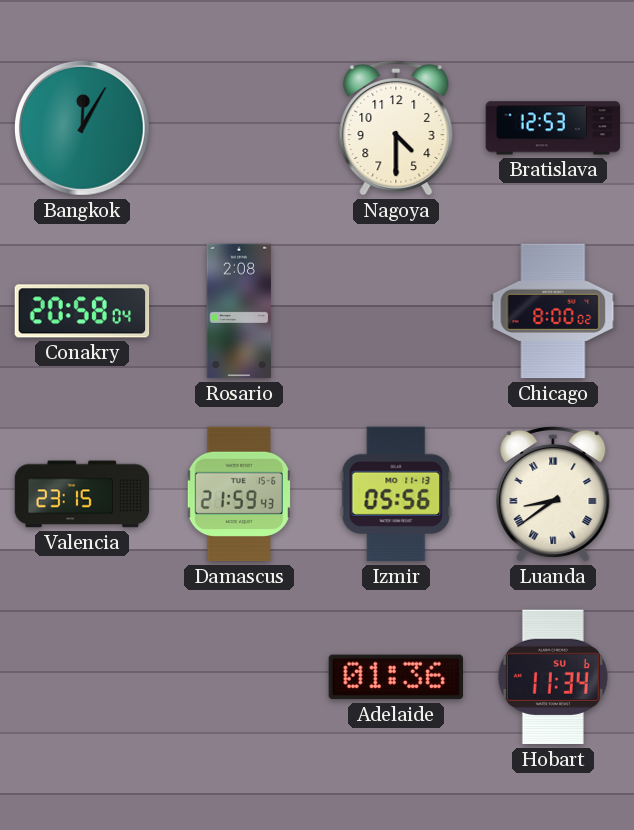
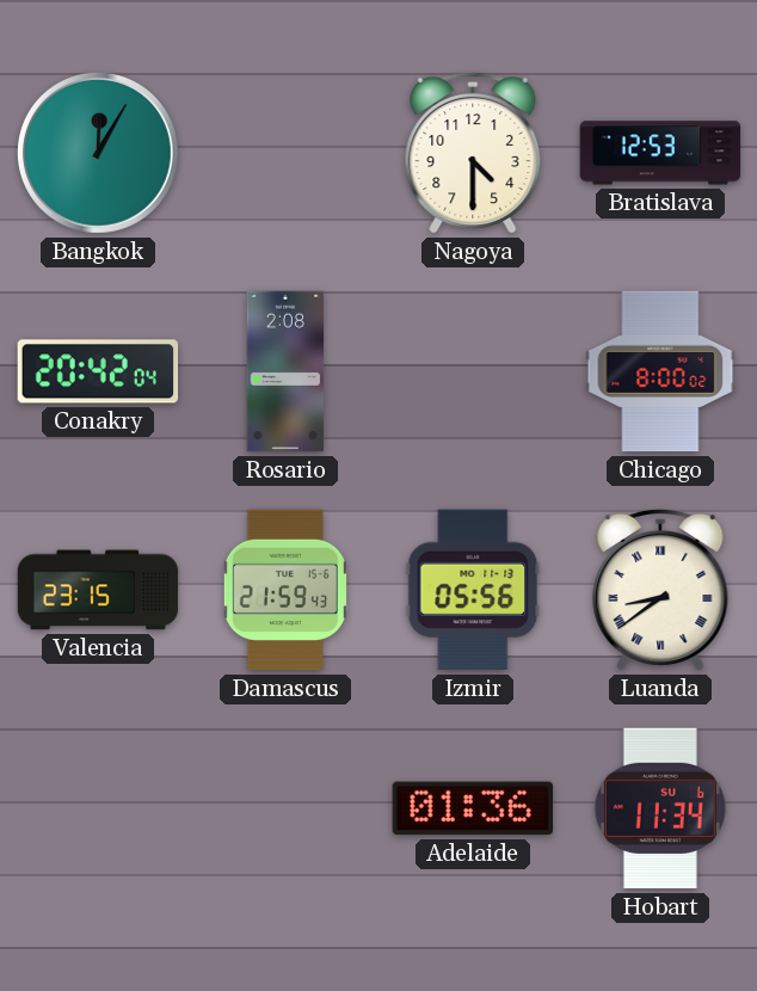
Conakry: 20:58 -> 20:42
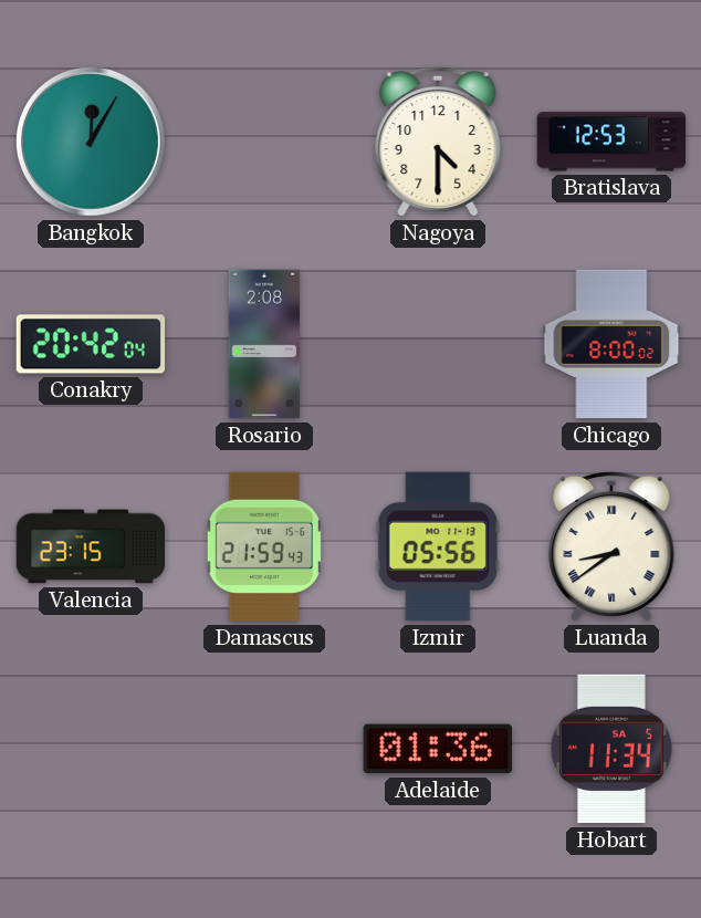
Hobart date: SU 6 -> SA 5
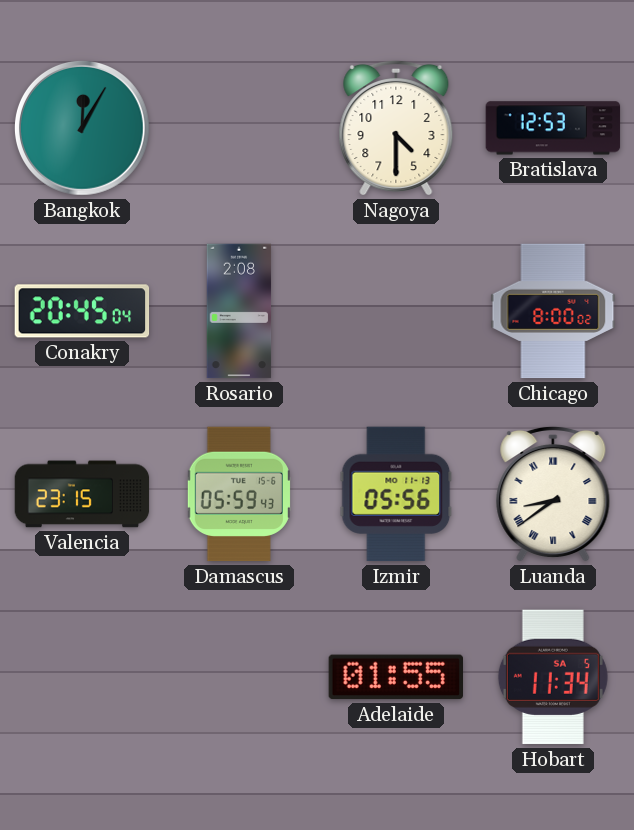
Conakry: 20:42 -> 20:45
Damascus: 21:59 -> 05:59
Adelaide: 01:36 -> 01:55
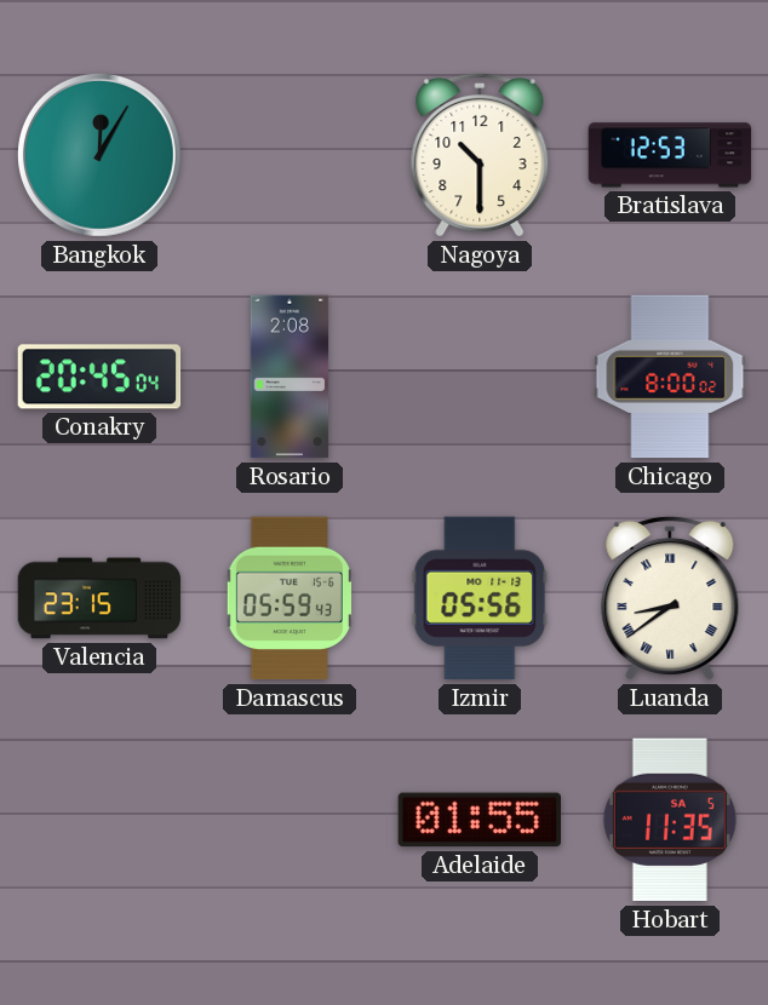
Nagoya: 4:30 -> 10:30
Hobart: 11:34 -> 11:35
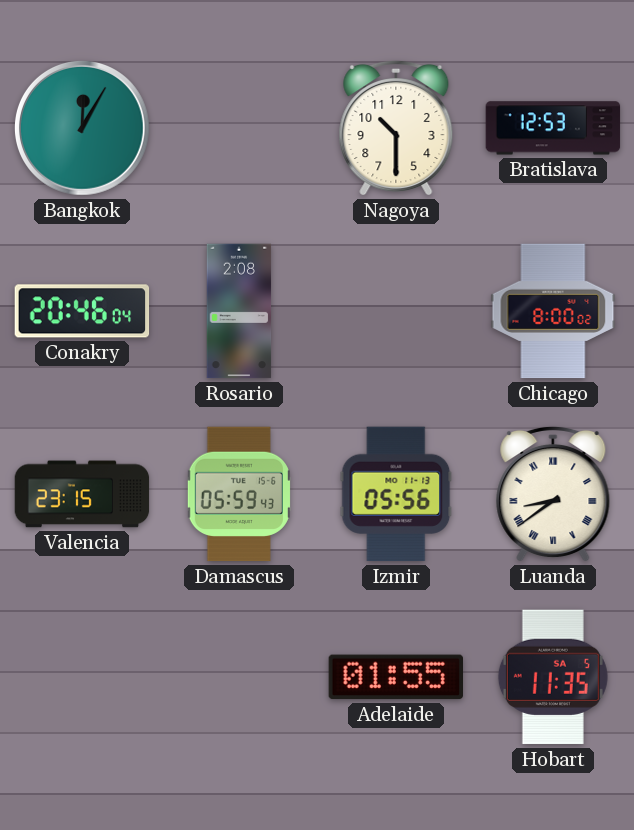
Conakry: 20:45 -> 20:46
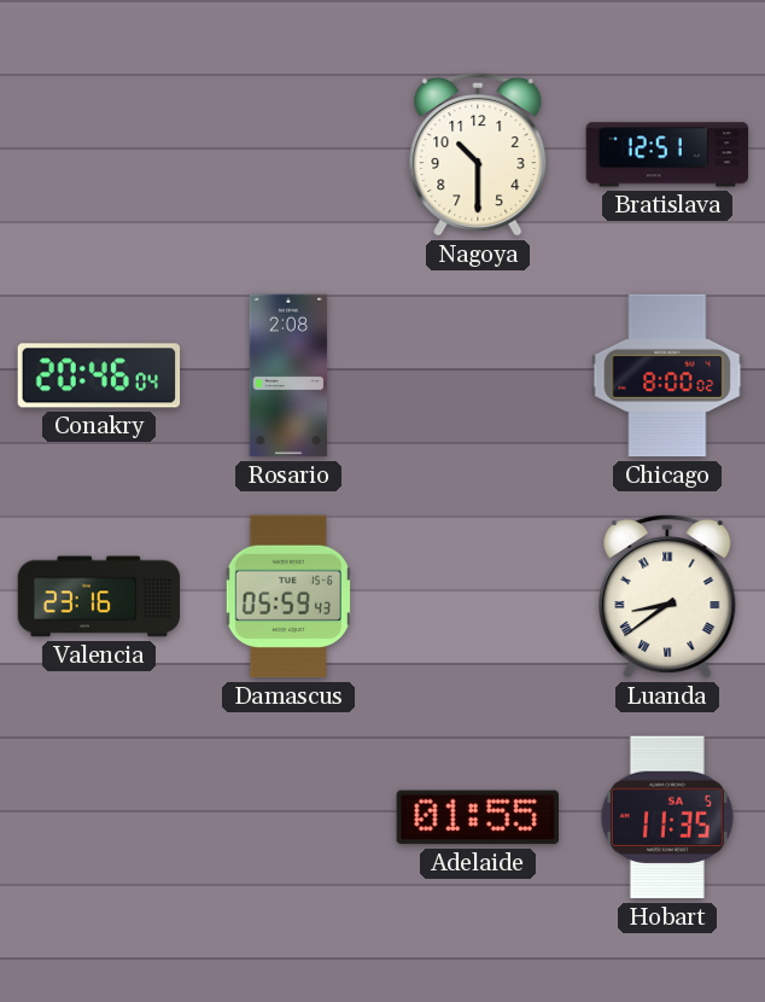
Bangkok: 12:05 -> none
Bratislava: 12:53 -> 12:51
Valencia: 23:15 -> 23:16
Izmir: 05:56 -> none
